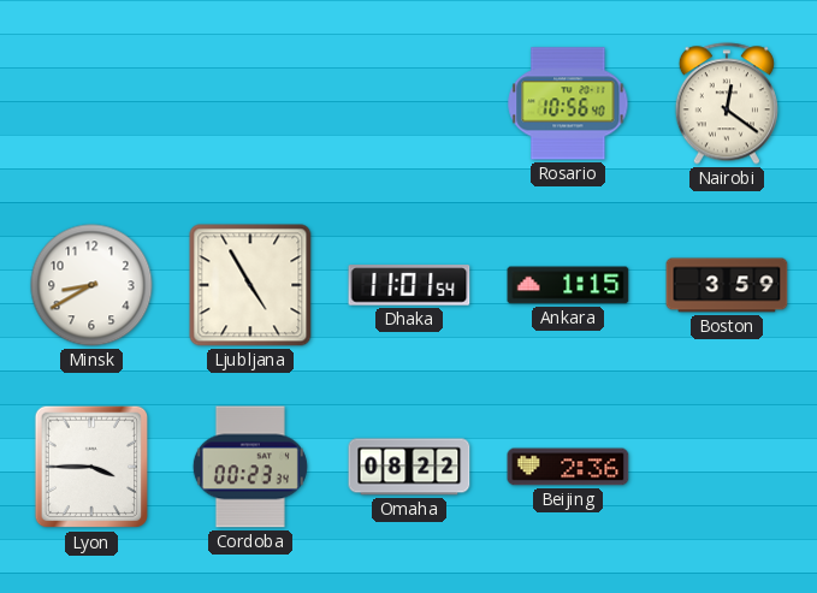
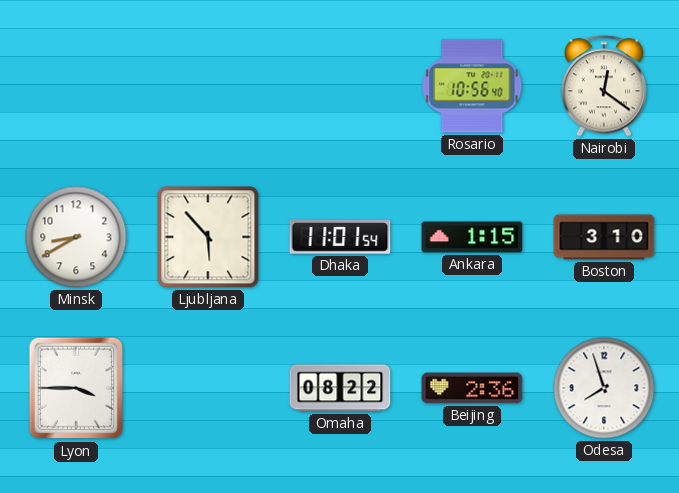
Ljubljana: 4:55 -> 5:53
Boston: 3:59 -> 3:10
Cordoba: 00:23 -> none
Odesa: none -> 7:57
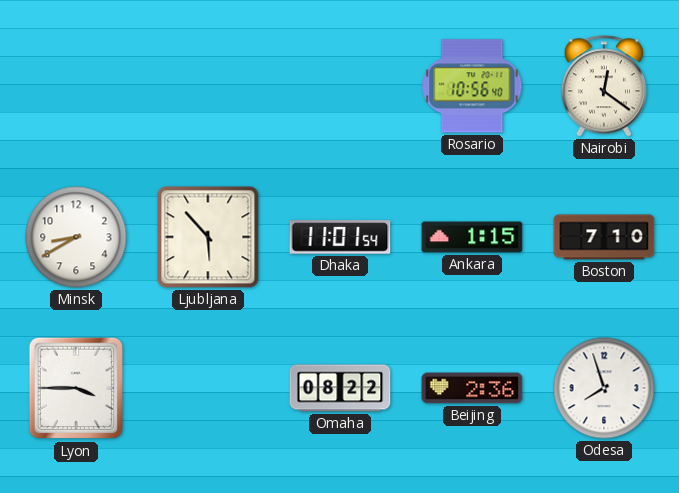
Boston: 3:10 -> 7:10
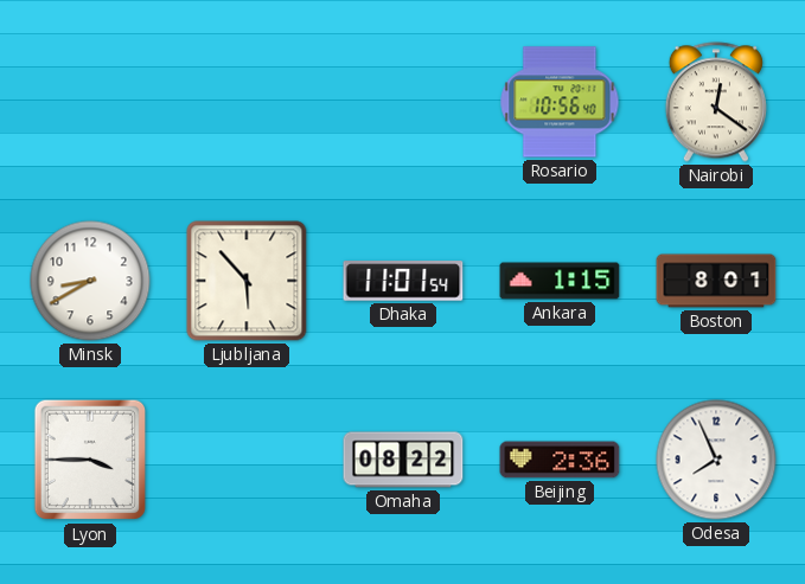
Boston: 7:10 -> 8:01
Odesa: 7:57 -> 7:56
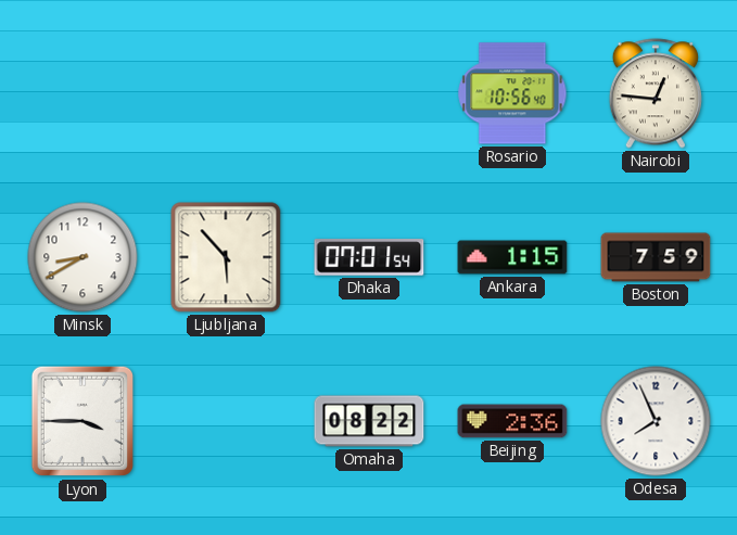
Nairobi: 12:21 -> 12:46
Dhaka: 11:01 -> 07:01
Boston: 8:01 -> 7:59
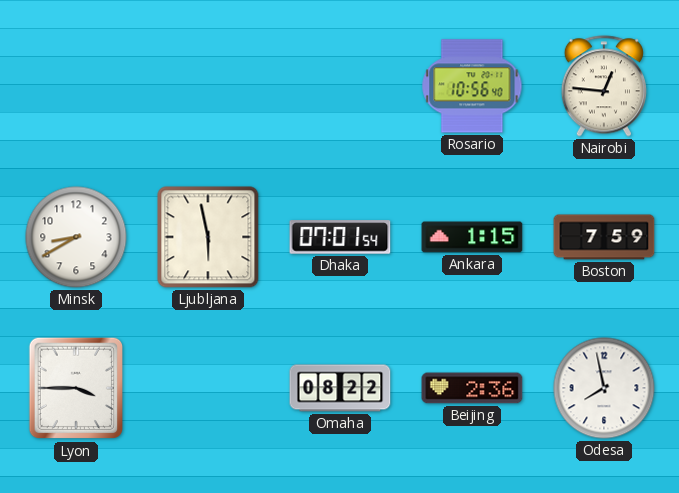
Ljubljana: 5:53 -> 5:58
Odesa: 7:56 -> 7:58
